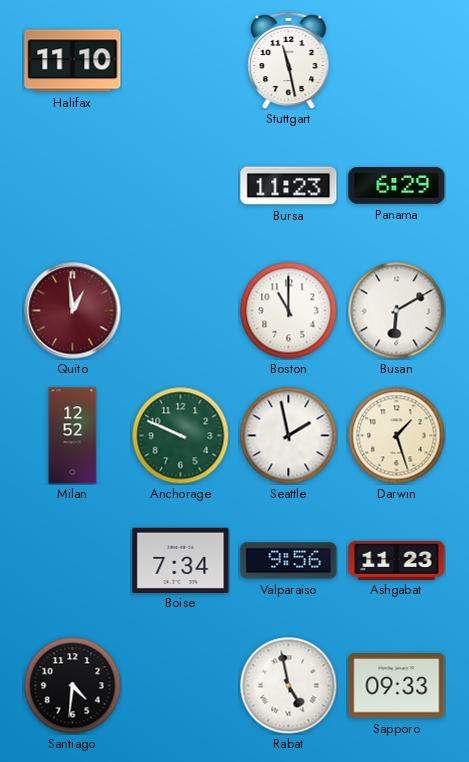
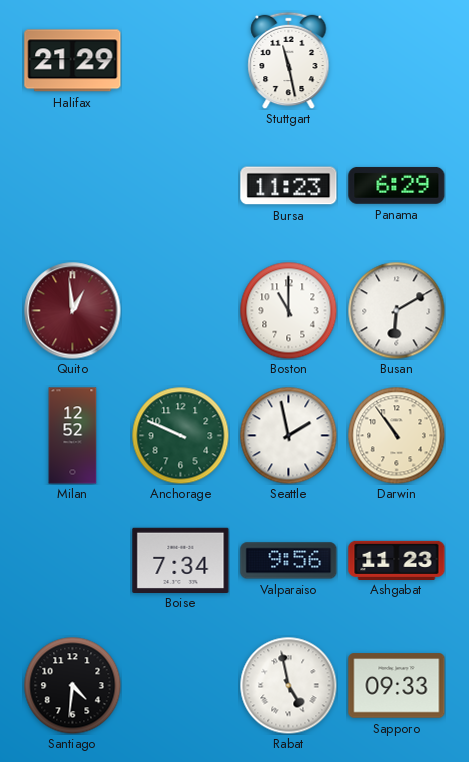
Halifax: 11:10 -> 21:29
Darwin: 1:27 -> 10:54
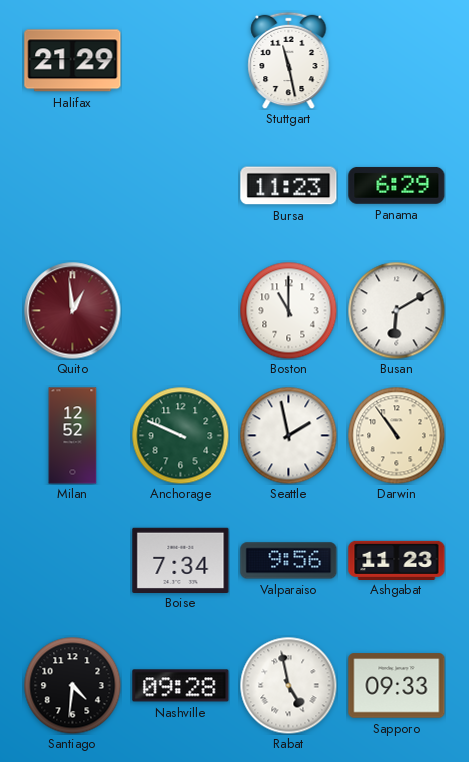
Nashville: none -> 09:28
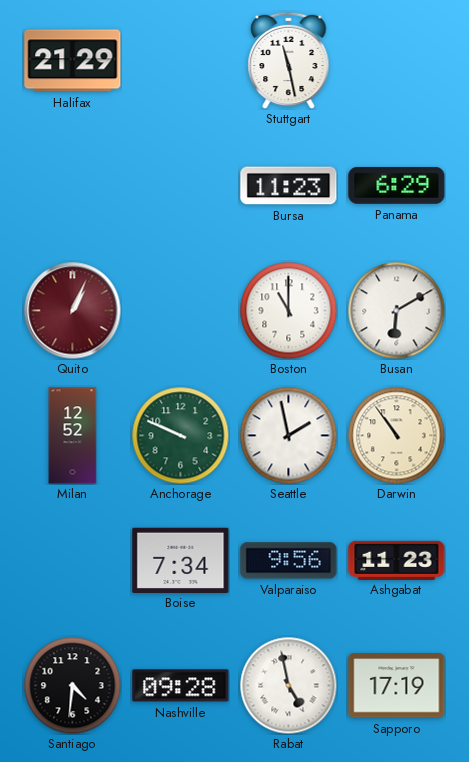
Quito: 12:59 -> 1:04
Sapporo: 09:33 -> 17:19
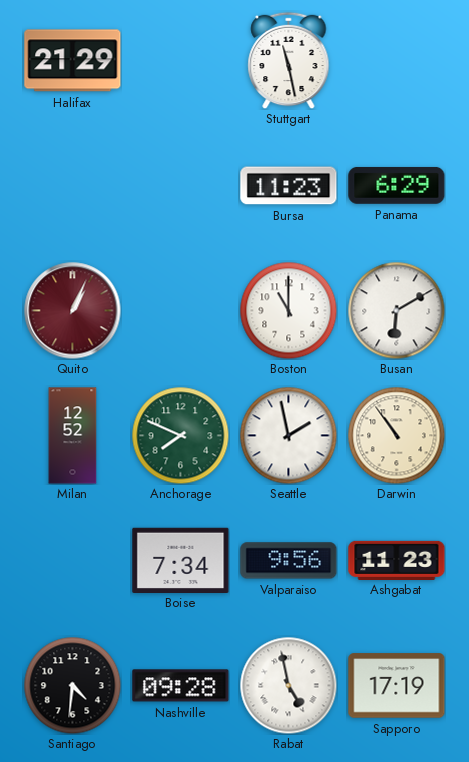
Anchorage: 9:49 -> 7:49
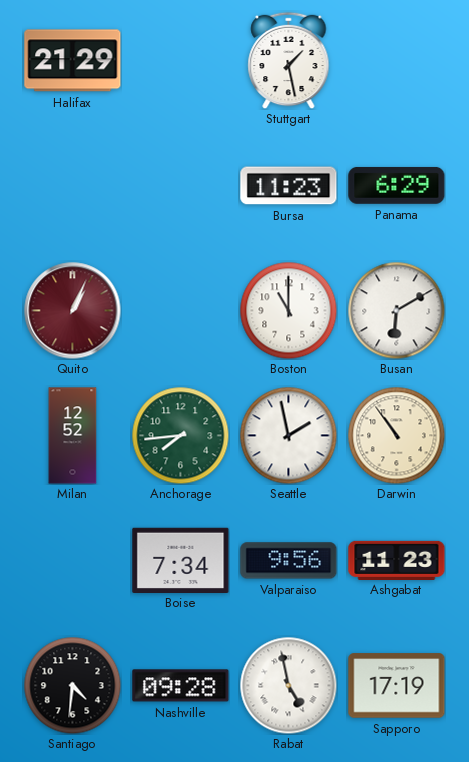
Stuttgart: 11:28 -> 1:28
Anchorage: 7:49 -> 7:44
